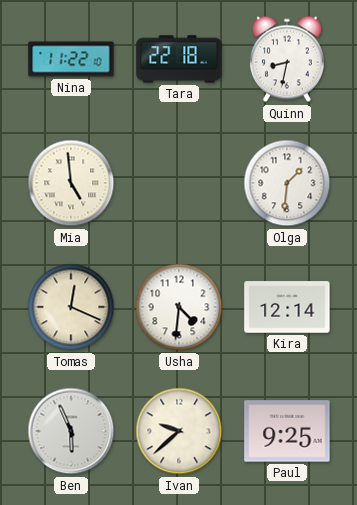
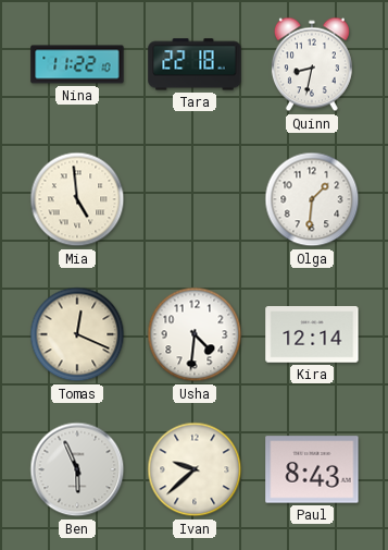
Paul: 9:25 -> 8:43
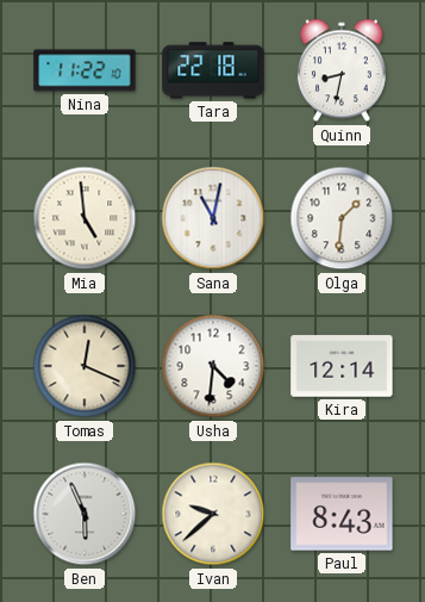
Sana: none -> 11:02
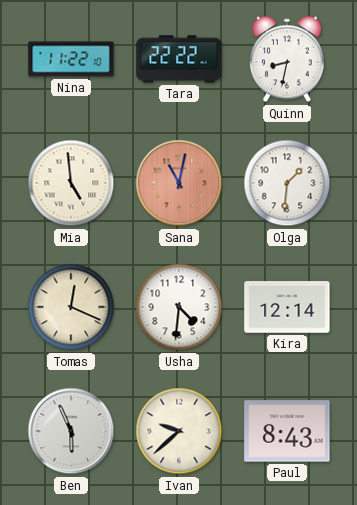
Tara: 22:18 -> 22:22
Sana dial: white -> salmon
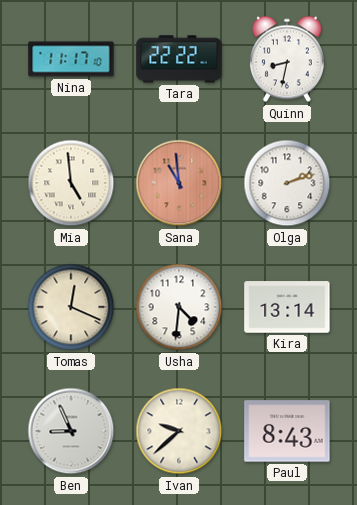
Nina: 11:22 -> 11:17
Sana: 11:02 -> 10:59
Olga: 1:31 -> 2:12
Kira: 12:14 -> 13:14
Ben: 5:56 -> 8:56
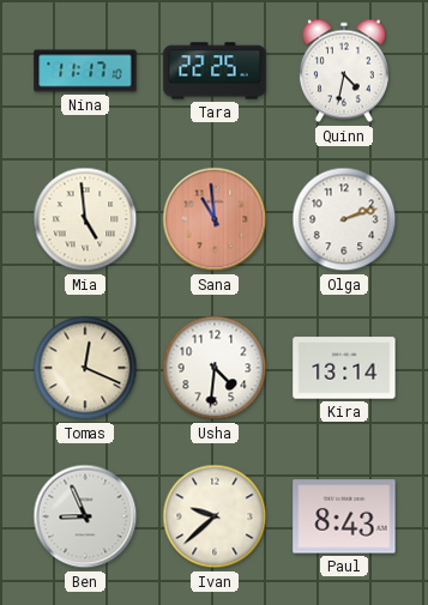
Tara: 22:22 -> 22:25
Quinn: 8:32 -> 4:32
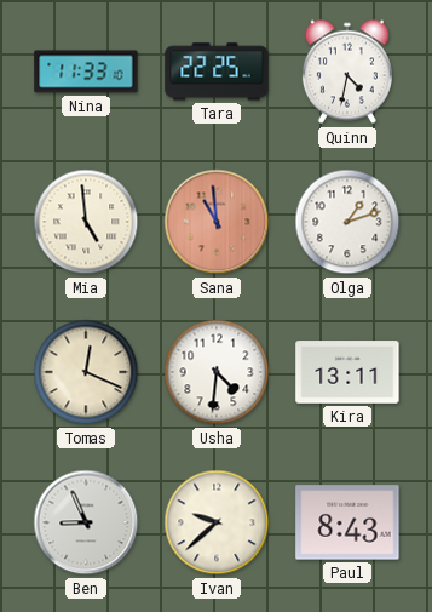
Nina: 11:17 -> 11:33
Olga: 2:12 -> 1:12
Kira: 13:14 -> 13:11
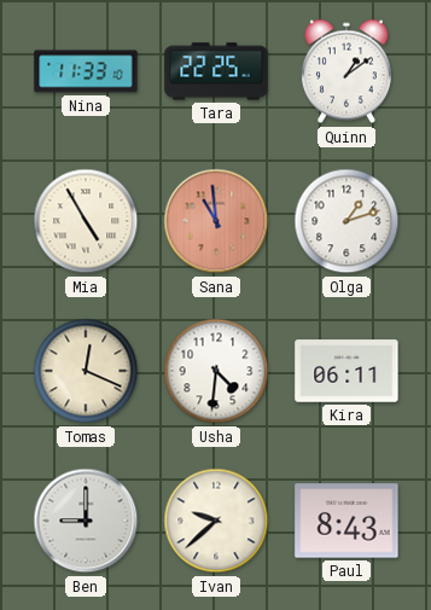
Quinn: 4:32 -> 1:09
Mia: 4:59 -> 4:55
Kira: 13:11 -> 06:11
Ben: 8:56 -> 9:00
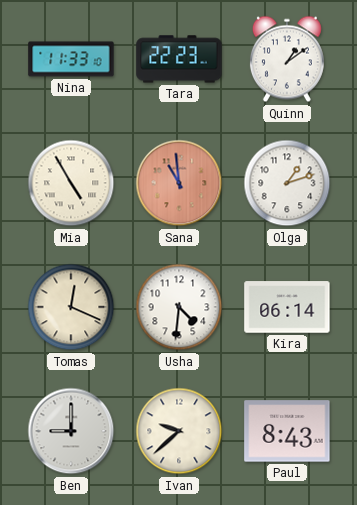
Tara: 22:25 -> 22:23
Kira: 06:11 -> 06:14
